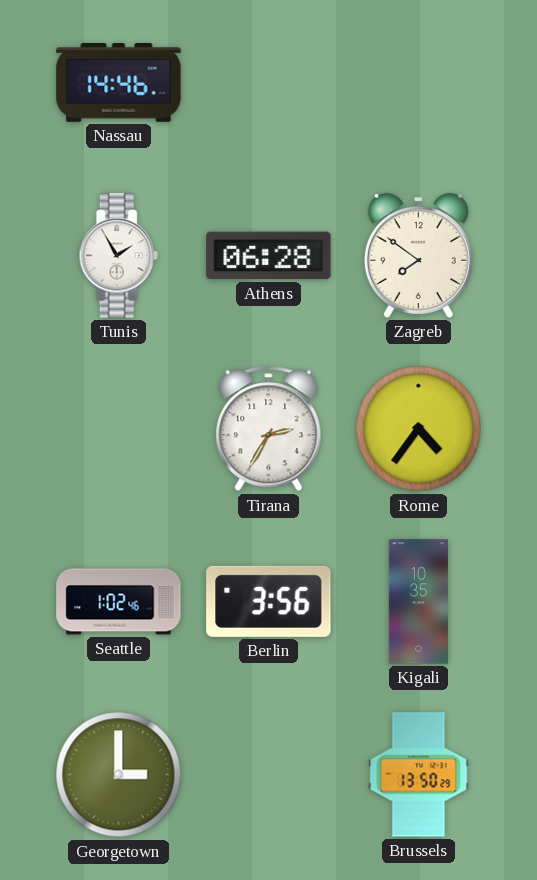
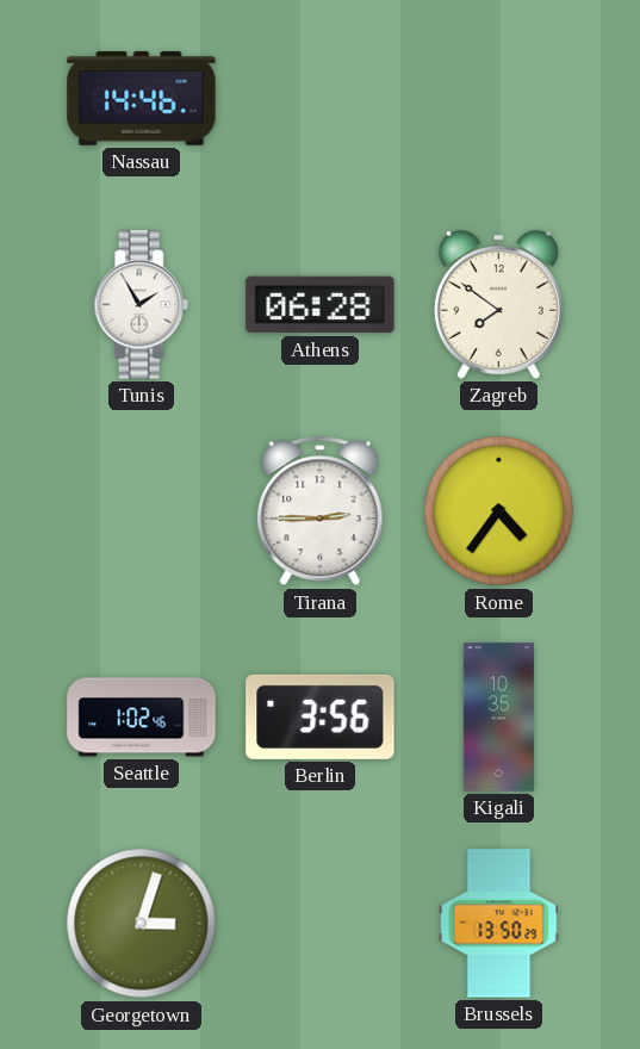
Tirana: 2:35 -> 2:45
Georgetown: 3:00 -> 3:03
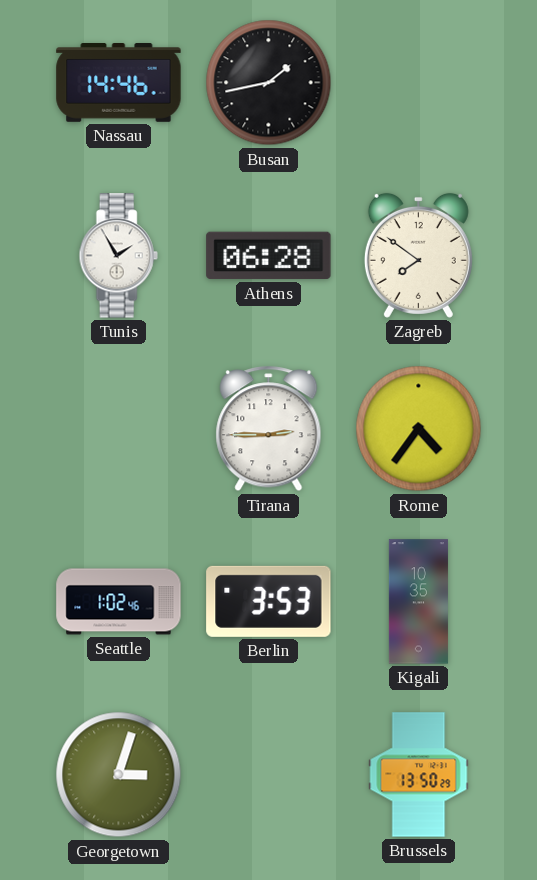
Busan: none -> 1:43
Berlin: 3:56 -> 3:53
